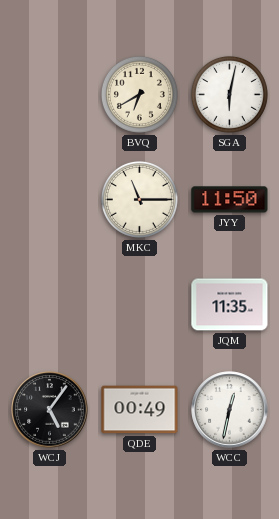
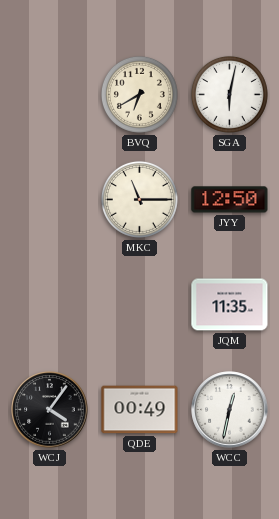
JYY: 11:50 -> 12:50
WCJ: 5:06 -> 4:06
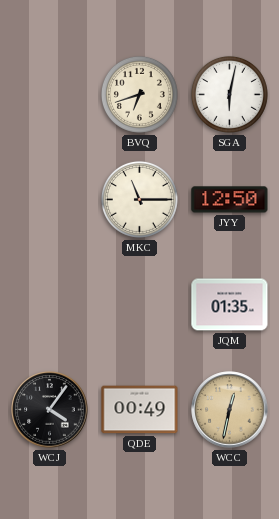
BVQ: 6:40 -> 6:42
JQM: 11:35 -> 01:35
WCC dial: white -> champagne
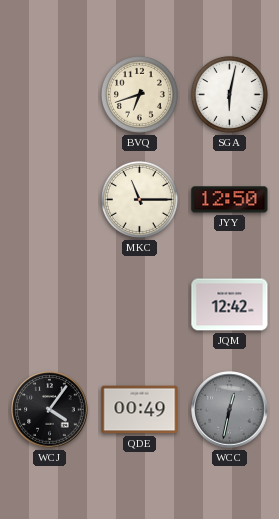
JQM: 01:35 -> 12:42
WCC dial: champagne -> grey
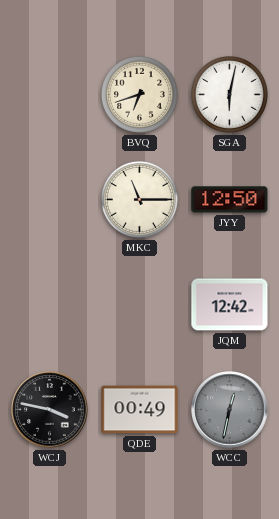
WCJ: 4:06 -> 3:47
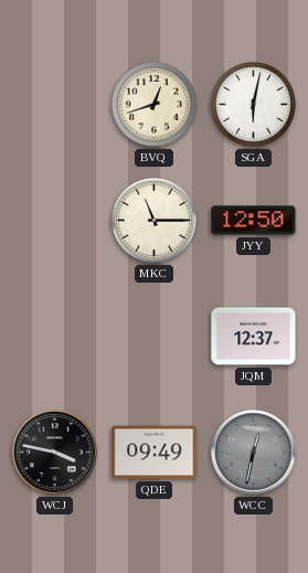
BVQ: 6:42 -> 12:42
JQM: 12:42 -> 12:37
QDE: 00:49 -> 09:49
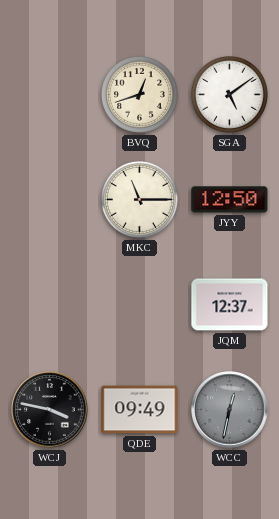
SGA: 6:02 -> 5:09
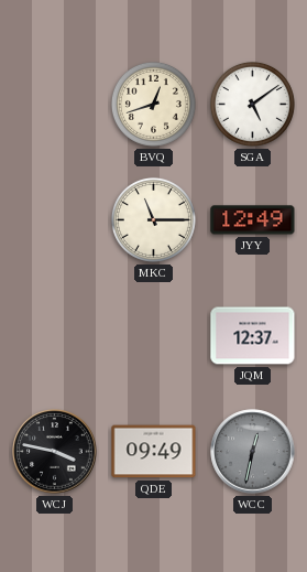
JYY: 12:50 -> 12:49
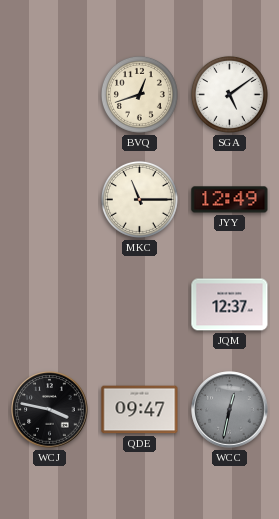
QDE: 09:49 -> 09:47
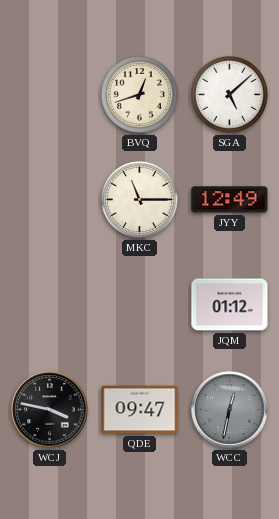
SGA: 5:09 -> 5:08
JQM: 12:37 -> 01:12
